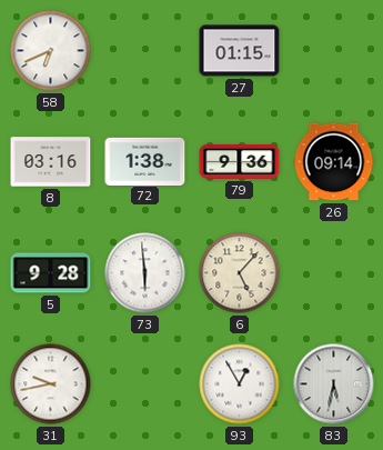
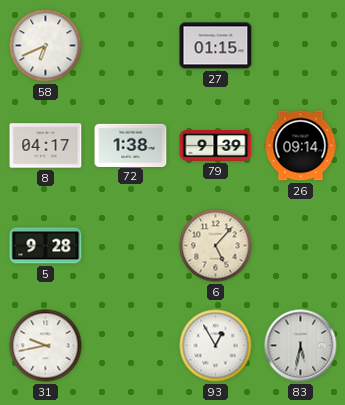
8: 03:16 -> 04:17
79: 9:36 -> 9:39
73: 5:59 -> none
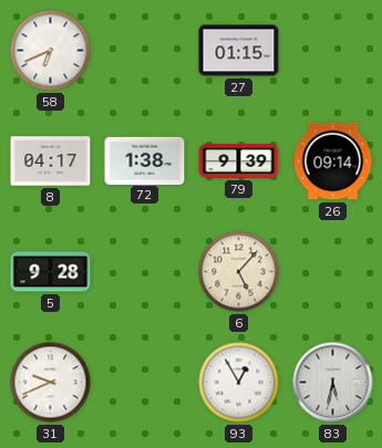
31: 9:43 -> 9:41
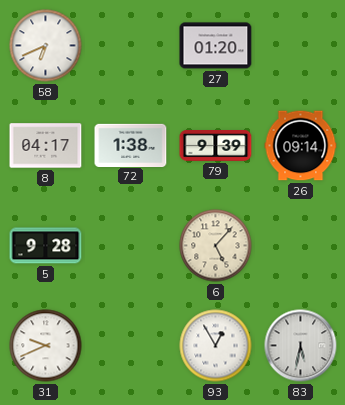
27: 01:15 -> 01:20
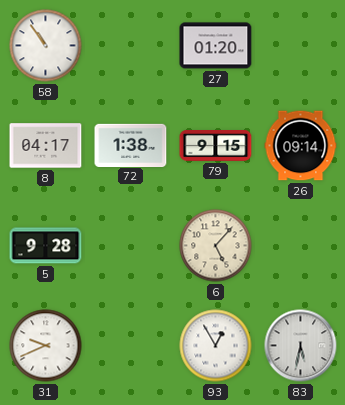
58: 6:41 -> 10:54
79: 9:39 -> 9:15
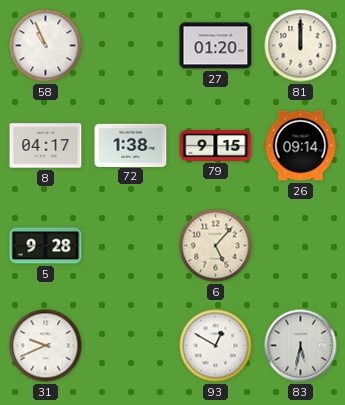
58: 10:54 -> 10:56
81: none -> 12:00
93: 12:55 -> 12:50
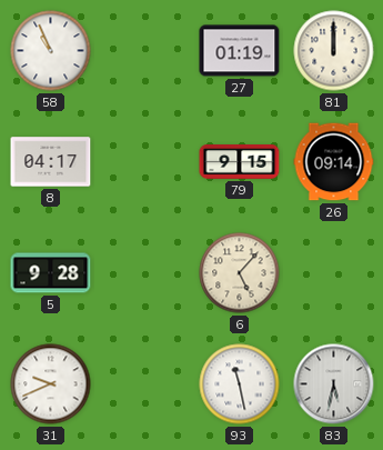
27: 01:20 -> 01:19
72: 1:38 -> none
93: 12:50 -> 11:28
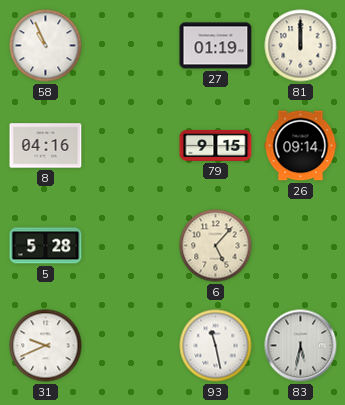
8: 04:17 -> 04:16
5: 9:28 -> 5:28
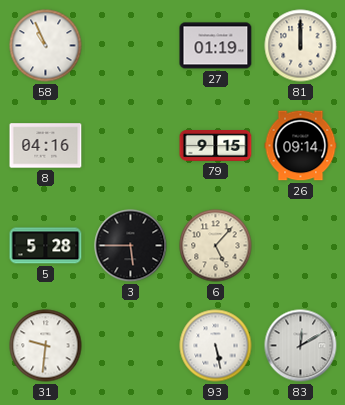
3: none -> 5:45
31: 9:41 -> 9:31
93: 11:28 -> 5:28
83: 5:32 -> 12:10
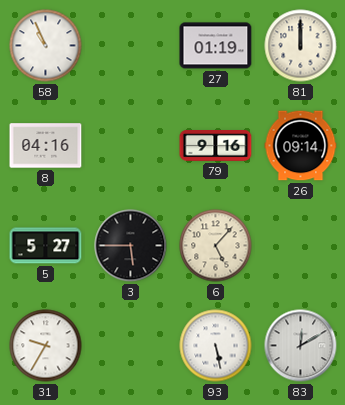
79: 9:15 -> 9:16
5: 5:28 -> 5:27
31: 9:31 -> 9:35
